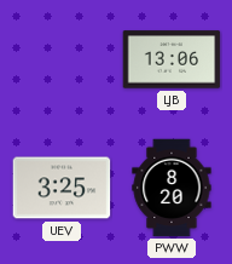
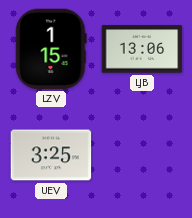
LZV: none -> 1:15
PWW: 8:20 -> none
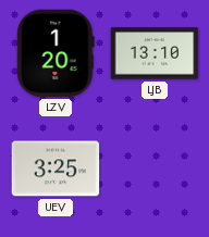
LZV: 1:15 -> 1:20
LJB: 13:06 -> 13:10
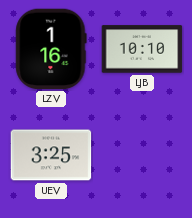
LZV: 1:20 -> 1:16
LJB: 13:10 -> 10:10
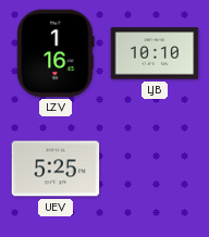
UEV: 3:25 -> 5:25
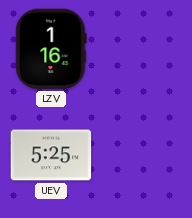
LJB: 10:10 -> none
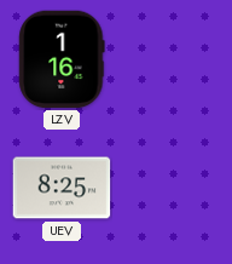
UEV: 5:25 -> 8:25
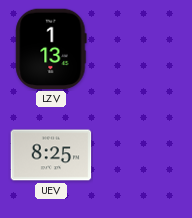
LZV: 1:16 -> 1:13
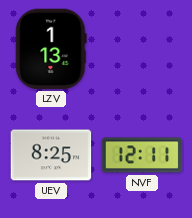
NVF: none -> 12:11
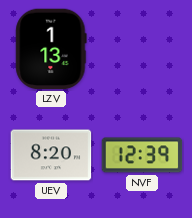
UEV: 8:25 -> 8:20
NVF: 12:11 -> 12:39
